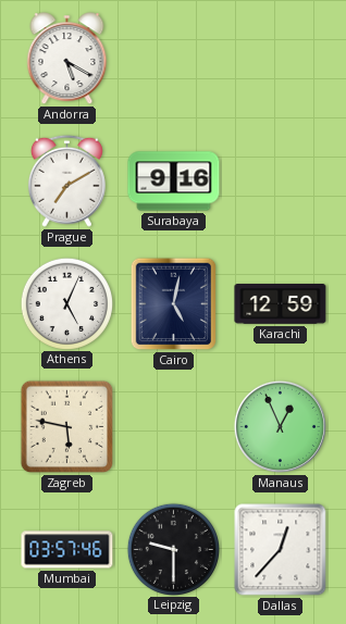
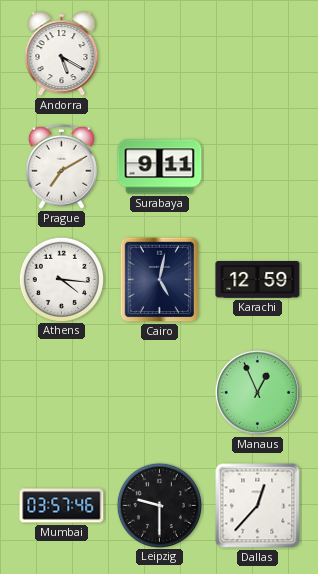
Surabaya: 9:16 -> 9:11
Athens: 5:04 -> 4:16
Zagreb: 5:47 -> none
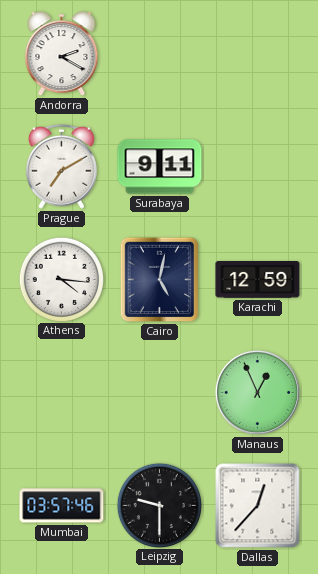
Andorra: 5:20 -> 2:20
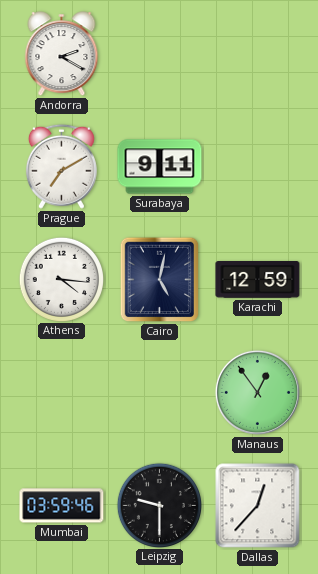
Manaus: 12:56 -> 12:54
Mumbai: 03:57 -> 03:59
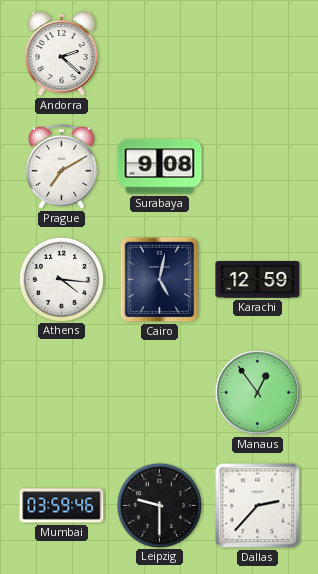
Andorra: 2:20 -> 2:22
Surabaya: 9:11 -> 9:08
Dallas: 12:37 -> 2:37
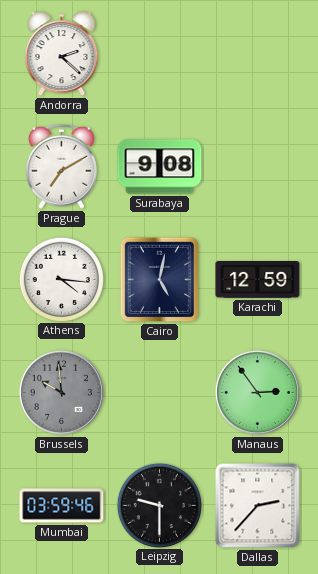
Brussels: none -> 9:59
Manaus: 12:54 -> 2:54
